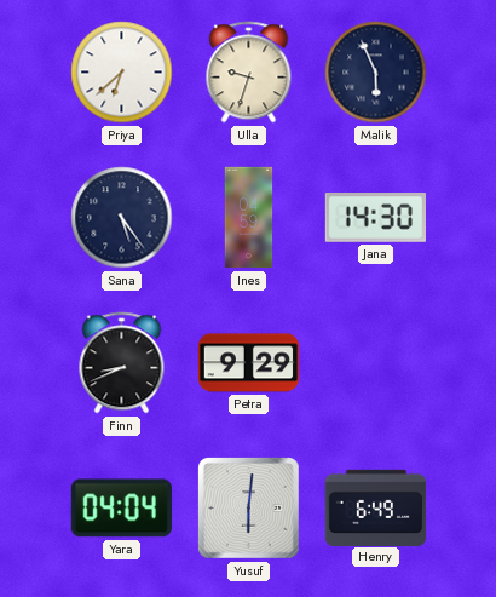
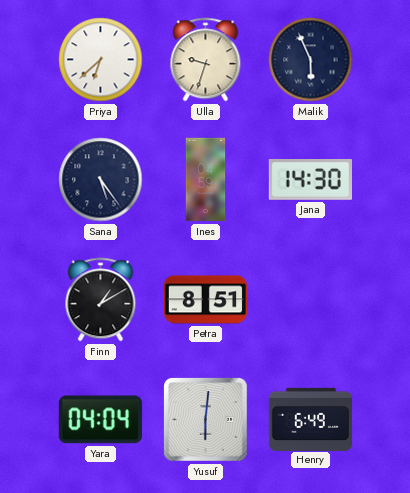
Finn: 8:41 -> 1:10
Petra: 9:29 -> 8:51
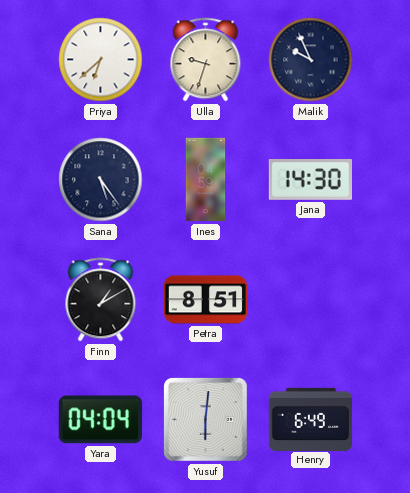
Malik: 5:56 -> 9:56
